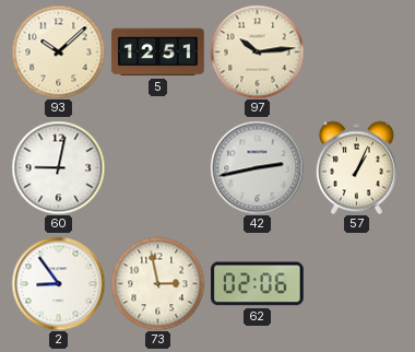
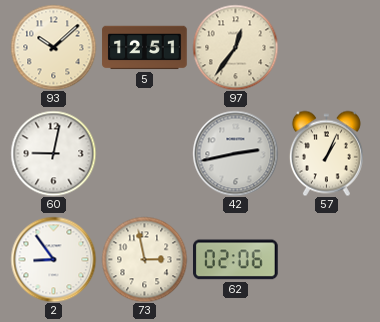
97: 10:14 -> 12:36
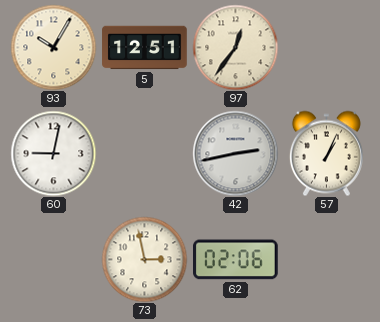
93: 10:08 -> 10:05
2: 8:54 -> none
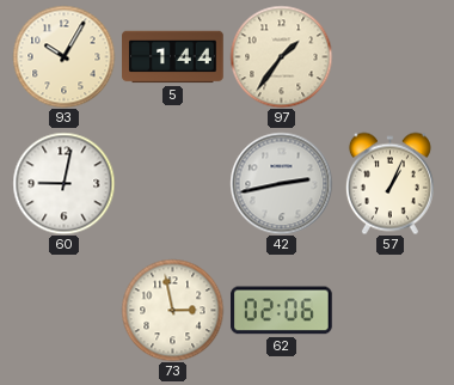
5: 12:51 -> 1:44
97: 12:36 -> 1:36
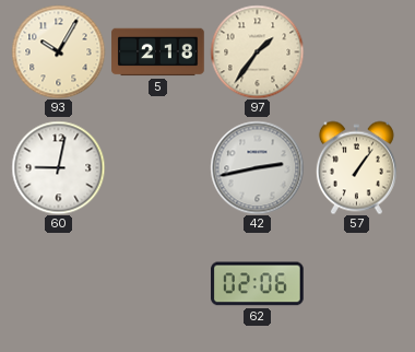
5: 1:44 -> 2:18
57: 1:04 -> 1:06
73: 2:58 -> none
